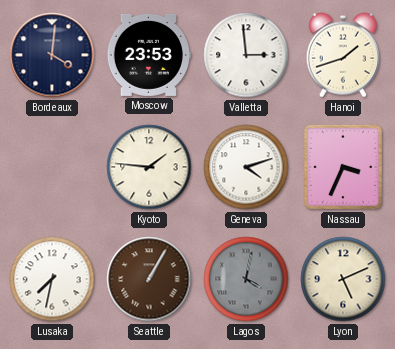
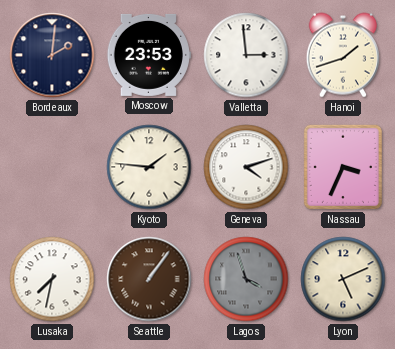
Bordeaux: 4:01 -> 2:01
Seattle: 1:05 -> 1:06
Lagos: 4:02 -> 3:57
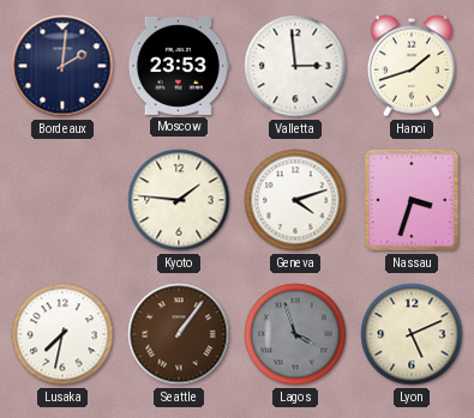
Nassau: 3:34 -> 3:33
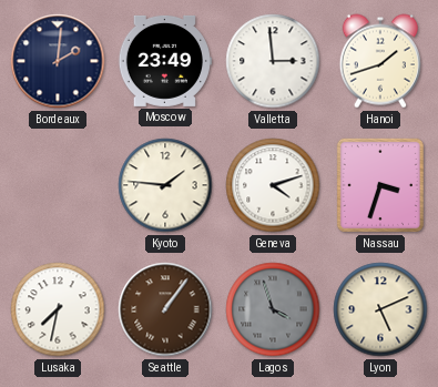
Moscow: 23:53 -> 23:49
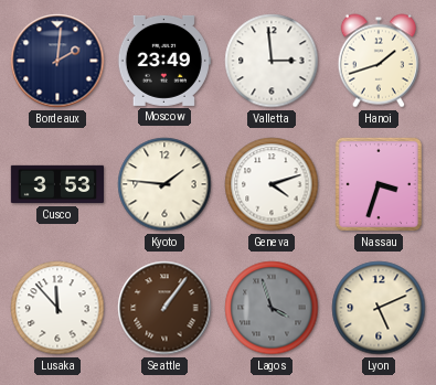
Cusco: none -> 3:53
Lusaka: 7:32 -> 11:53
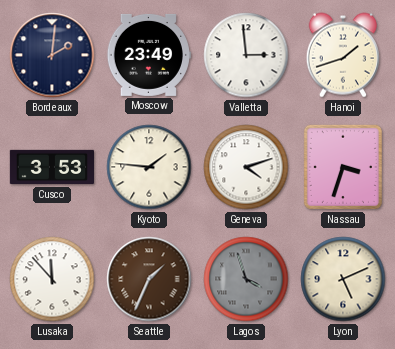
Seattle: 1:06 -> 1:34
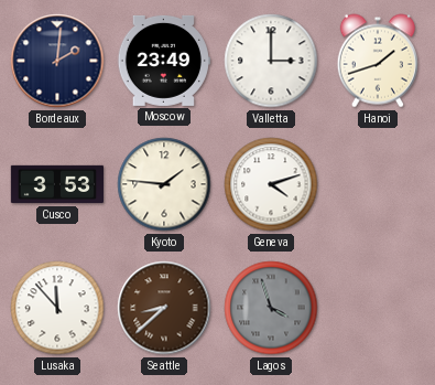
Valletta: 2:59 -> 3:00
Nassau: 3:33 -> none
Seattle: 1:34 -> 8:38
Lyon: 5:11 -> none
